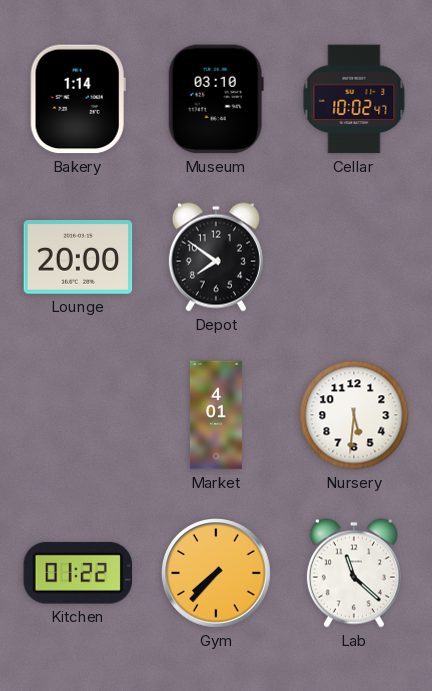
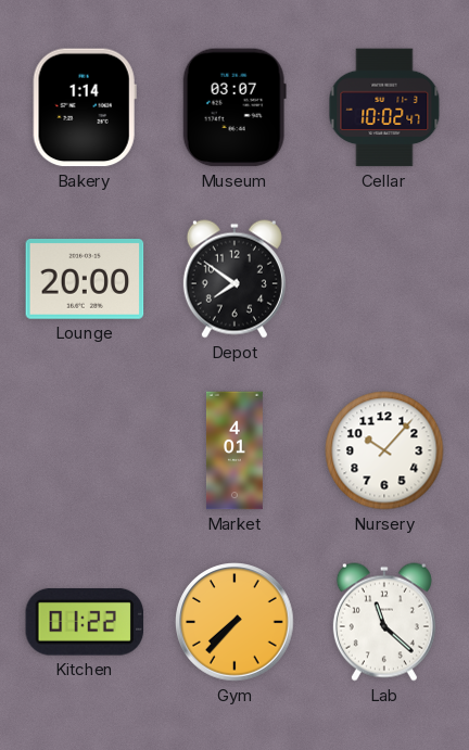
Museum: 03:10 -> 03:07
Nursery: 5:31 -> 10:07
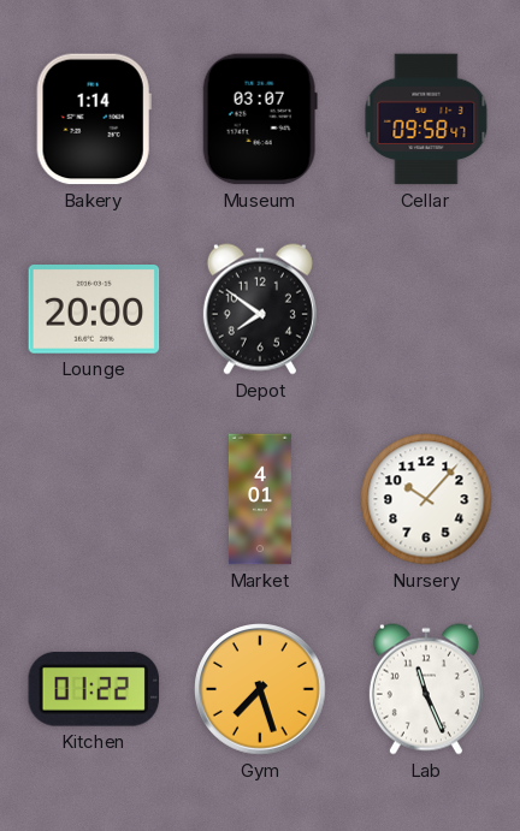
Cellar: 10:02 -> 09:58
Gym: 7:37 -> 7:27
Lab: 11:22 -> 11:26
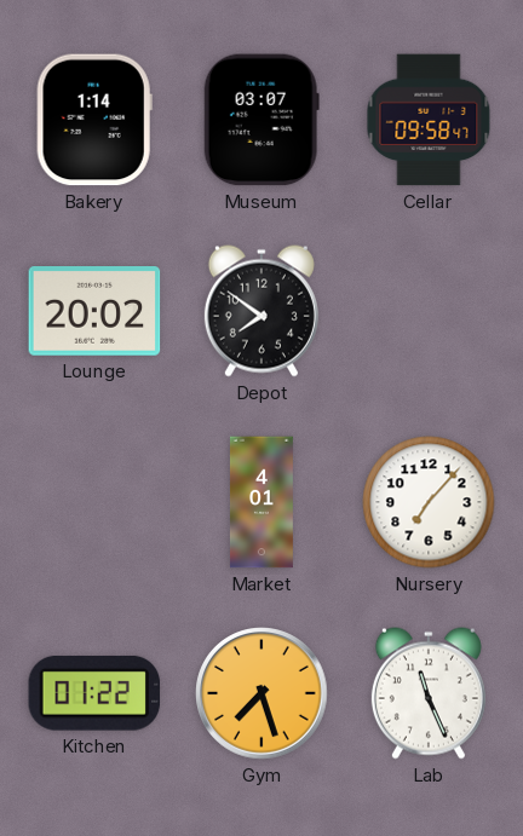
Lounge: 20:00 -> 20:02
Nursery: 10:07 -> 7:07
